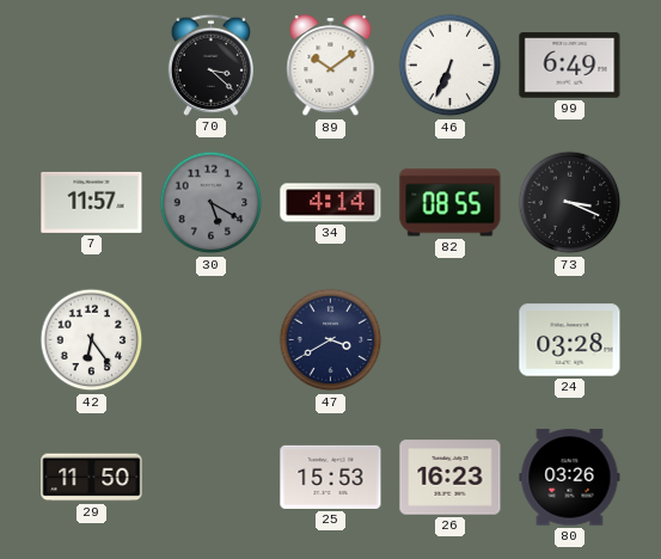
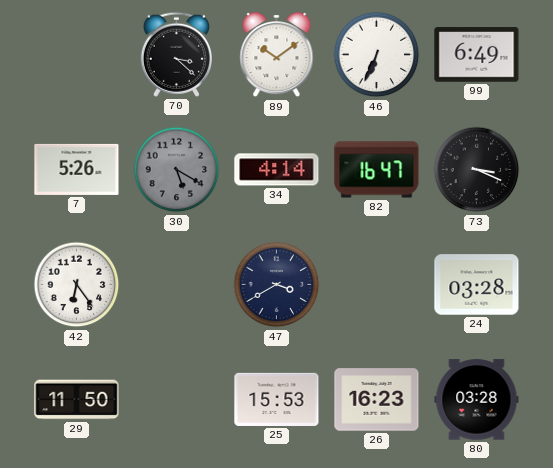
7: 11:57 -> 5:26
82: 08:55 -> 16:47
80: 03:26 -> 03:28
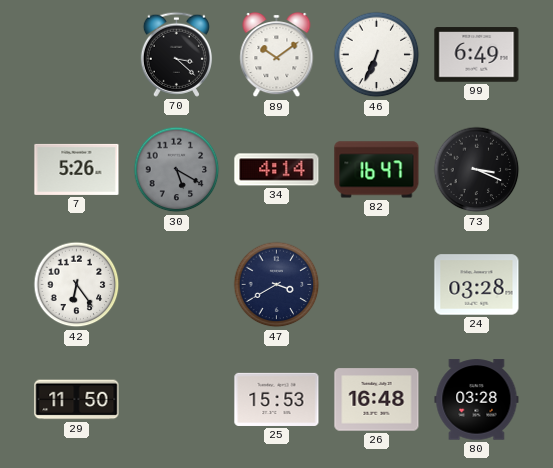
26: 16:23 -> 16:48
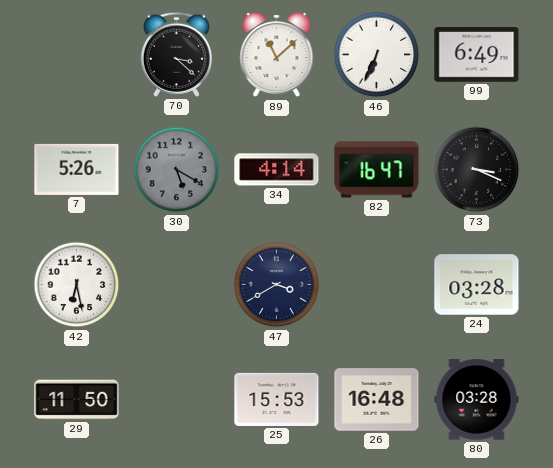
89: 10:09 -> 11:08
42: 6:24 -> 6:28
